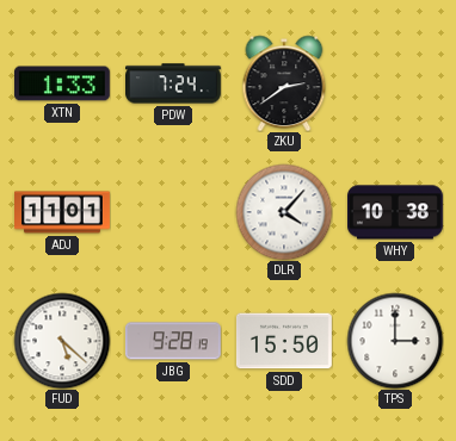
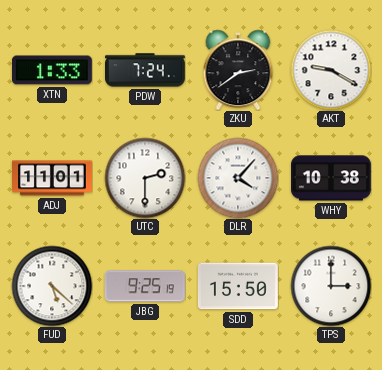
AKT: none -> 9:20
UTC: none -> 2:30
JBG: 9:28 -> 9:25
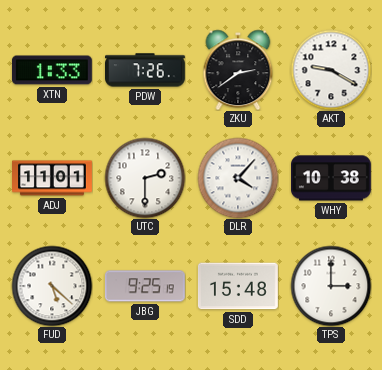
PDW: 7:24 -> 7:26
SDD: 15:50 -> 15:48
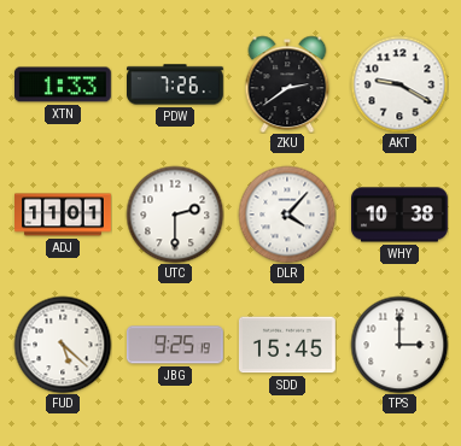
SDD: 15:48 -> 15:45
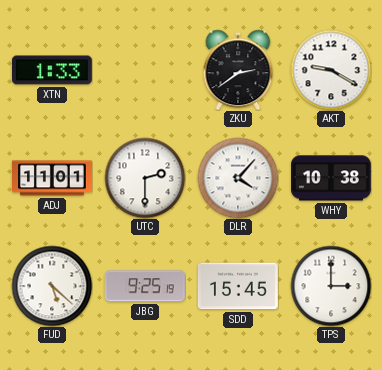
PDW: 7:26 -> none
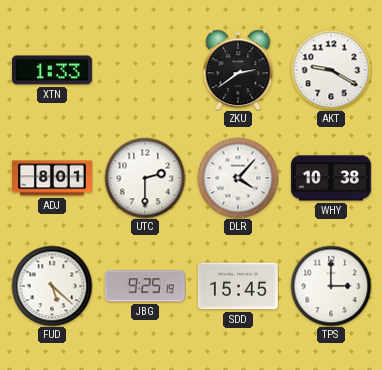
ADJ: 11:01 -> 8:01
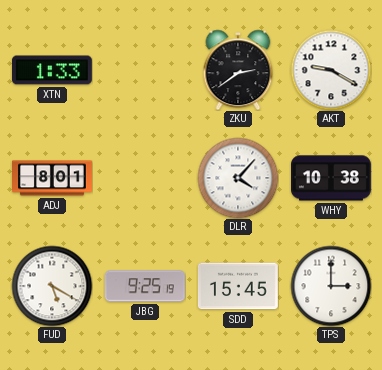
UTC: 2:30 -> none
FUD: 5:22 -> 5:20
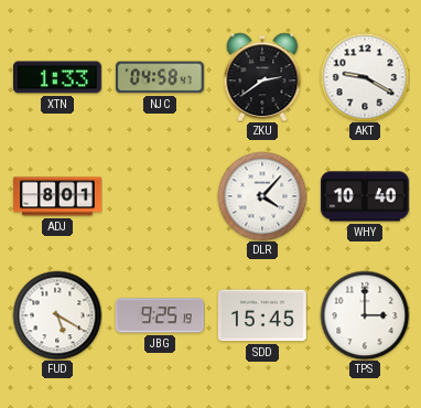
NJC: none -> 04:58
WHY: 10:38 -> 10:40
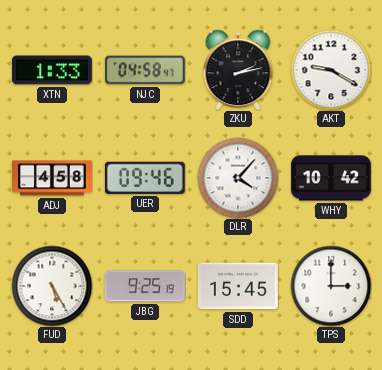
ZKU: 2:39 -> 2:13
ADJ: 8:01 -> 4:58
UER: none -> 09:46
WHY: 10:40 -> 10:42
FUD: 5:20 -> 5:25
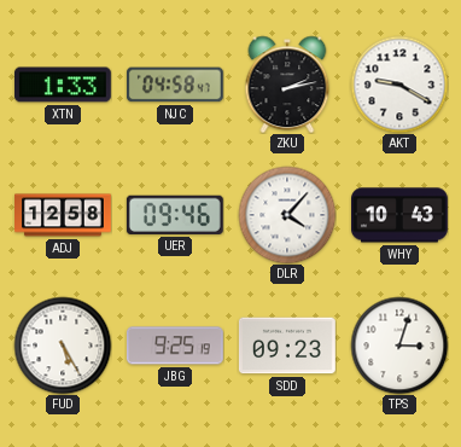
ADJ: 4:58 -> 12:58
WHY: 10:42 -> 10:43
SDD: 15:45 -> 09:23
TPS: 3:00 -> 3:03
